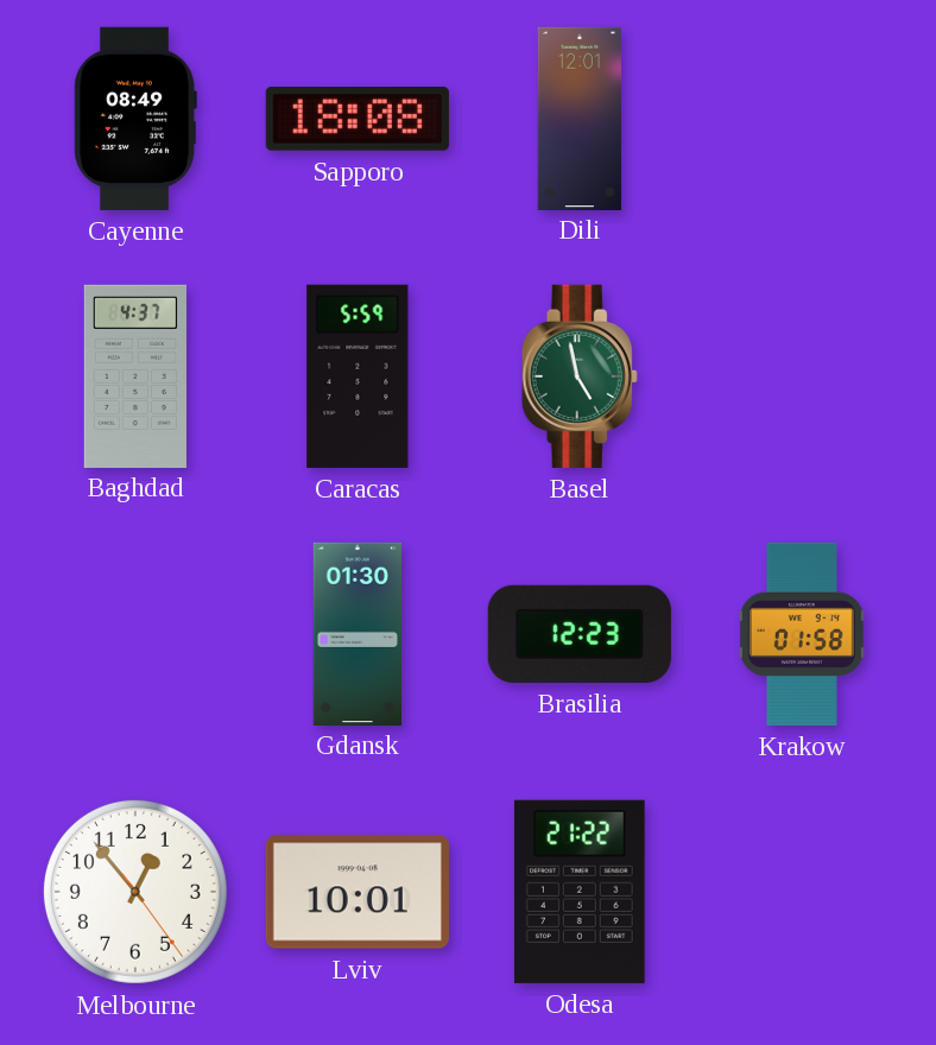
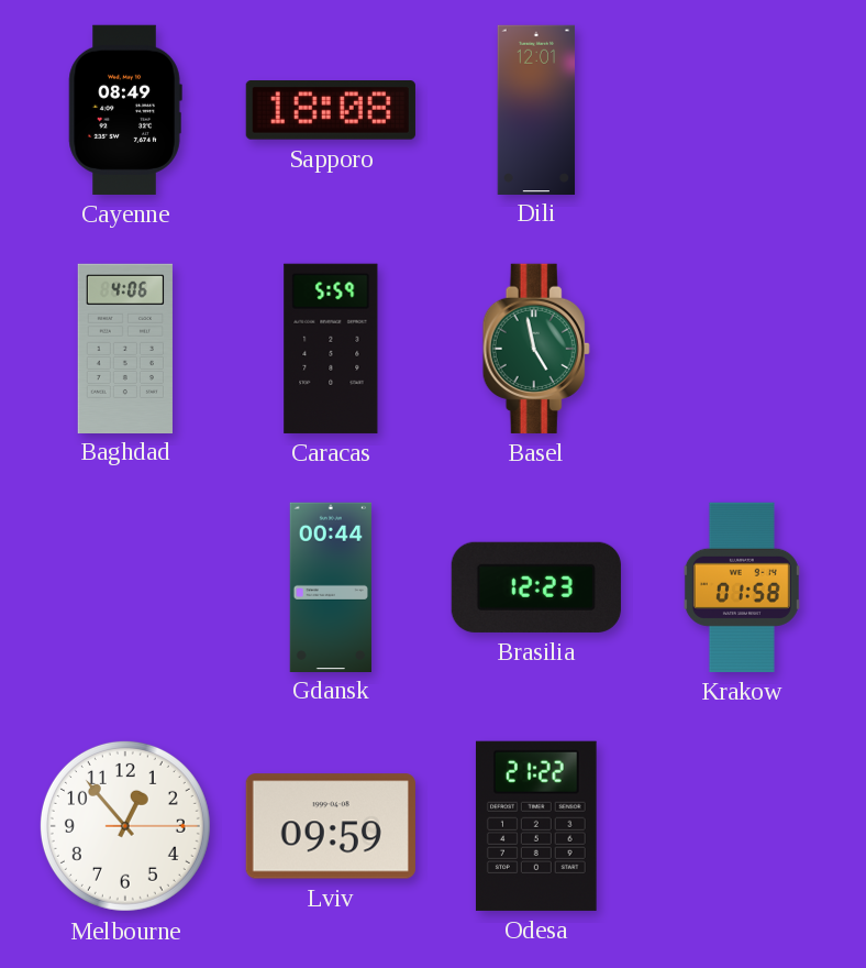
Baghdad: 4:37 -> 4:06
Gdansk: 01:30 -> 00:44
Melbourne: 12:53:24 -> 12:53:15
Lviv: 10:01 -> 09:59
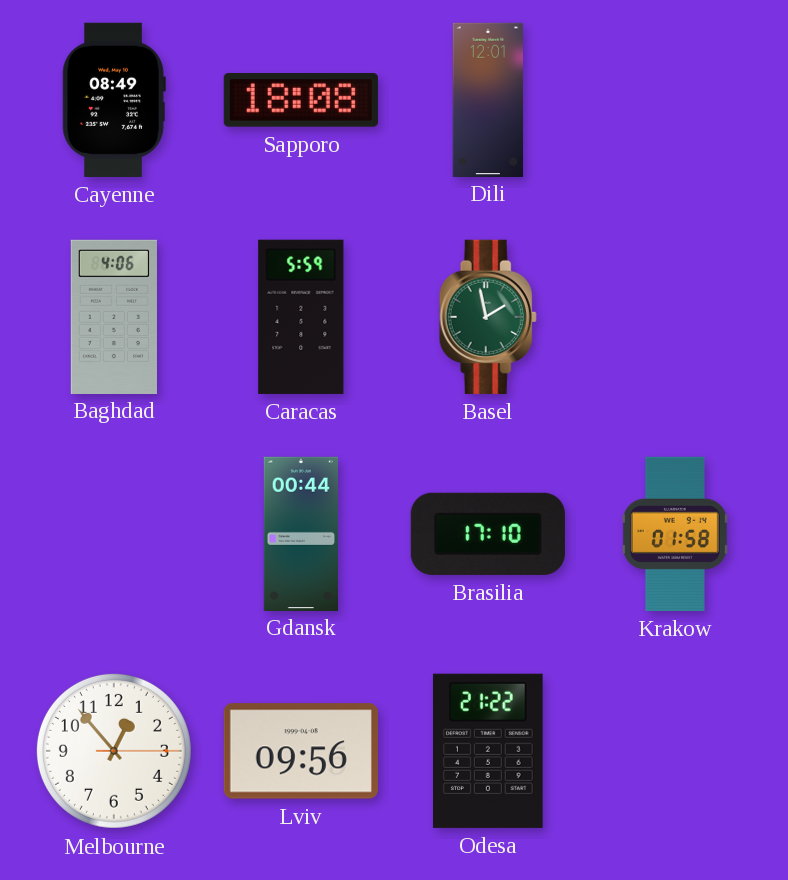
Basel: 4:58 -> 1:58
Brasilia: 12:23 -> 17:10
Lviv: 09:59 -> 09:56
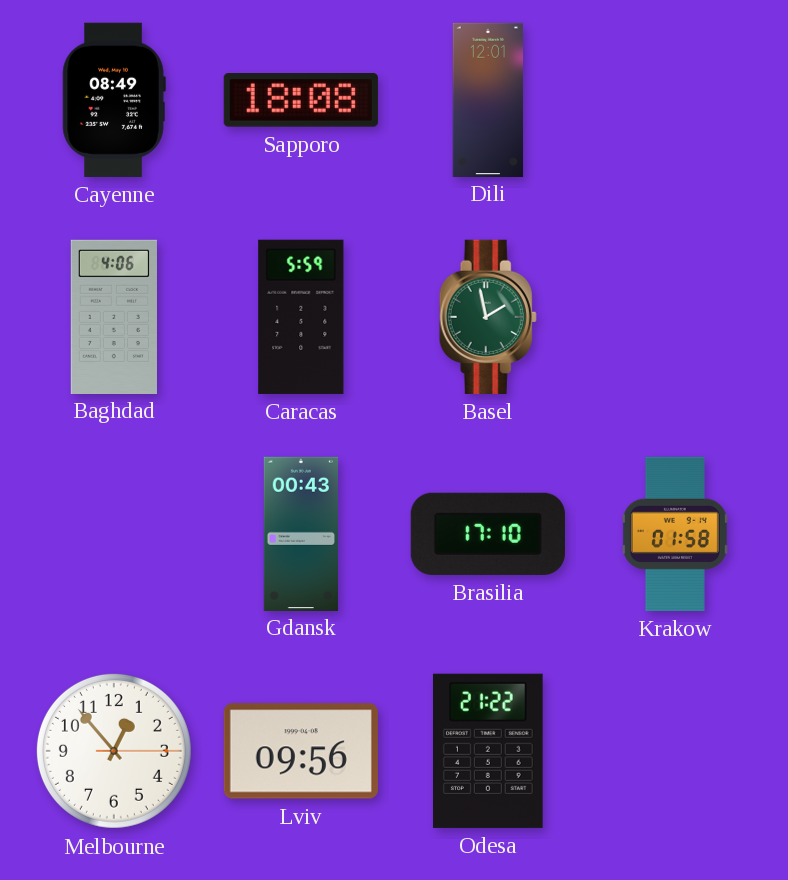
Gdansk: 00:44 -> 00:43
